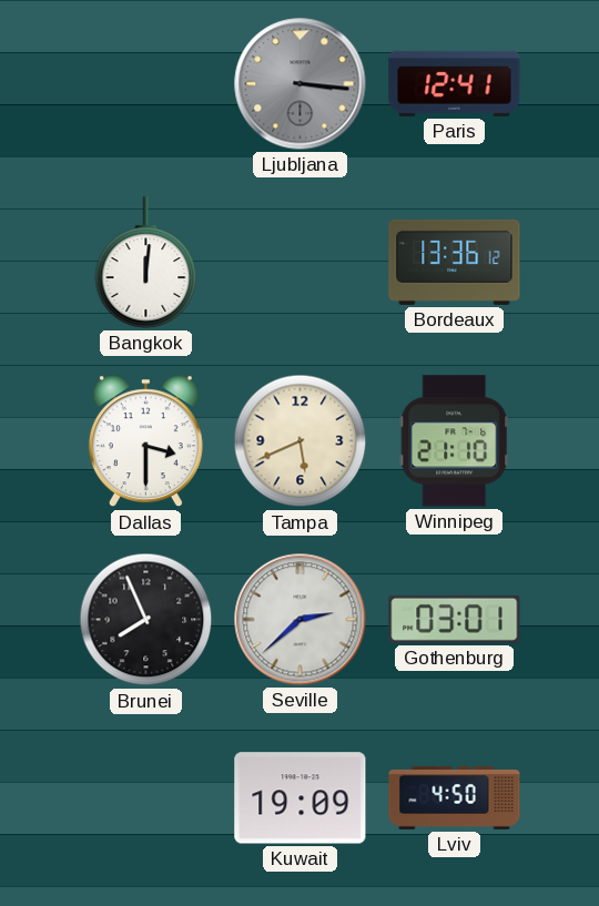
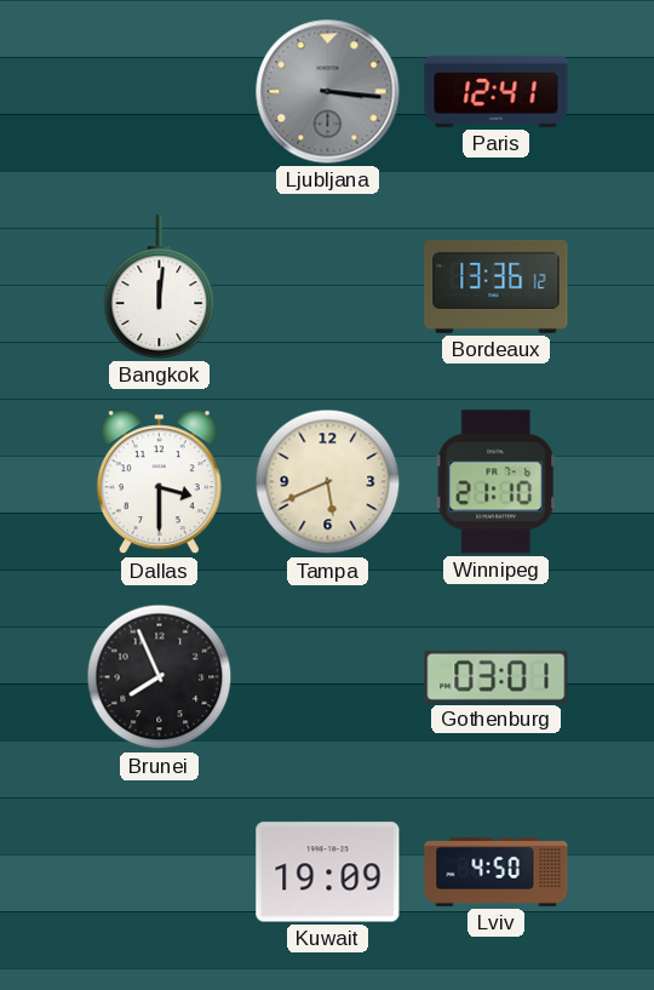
Seville: 2:38 -> none
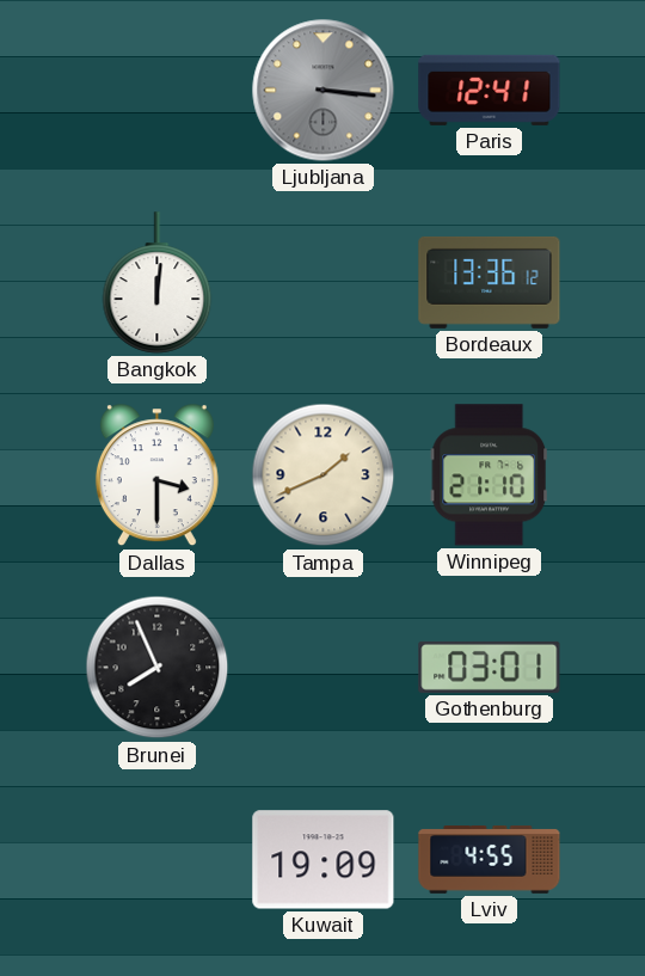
Tampa: 5:41 -> 1:41
Lviv: 4:50 -> 4:55
